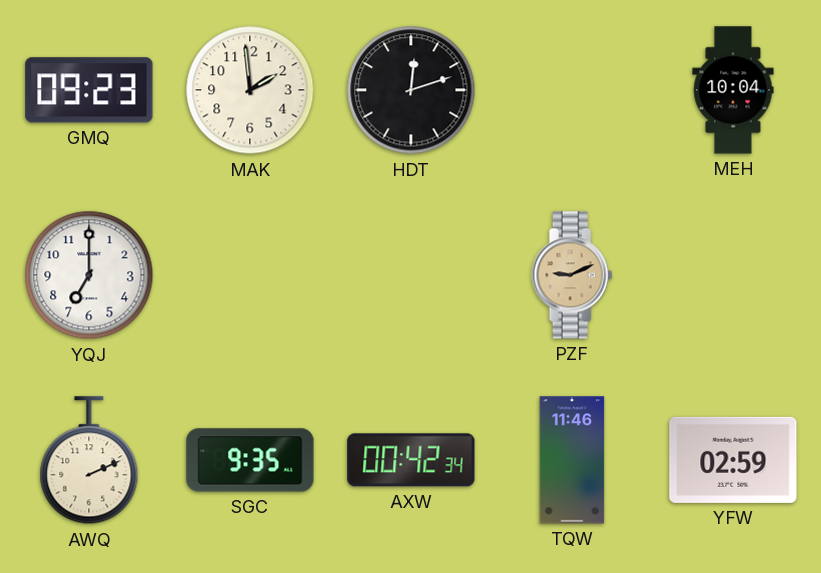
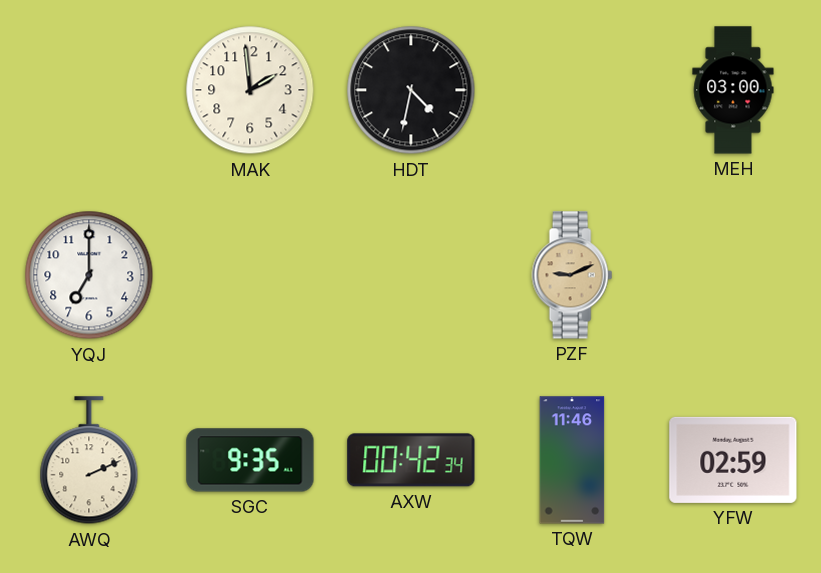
GMQ: 09:23 -> none
HDT: 12:12 -> 4:32
MEH: 10:04 -> 03:00
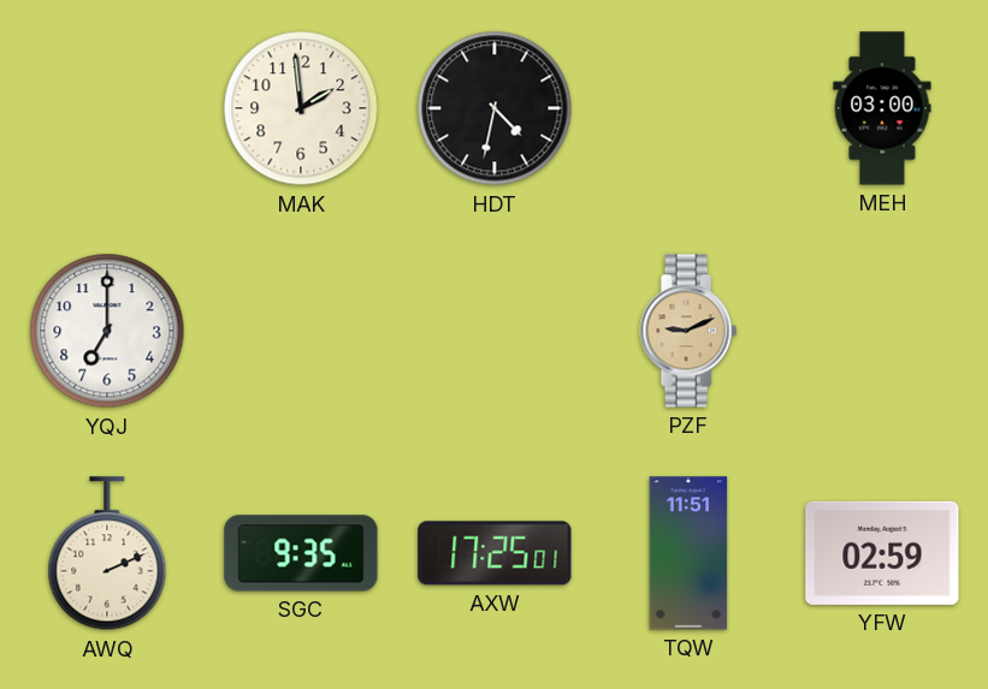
AXW: 00:42 -> 17:25
TQW: 11:46 -> 11:51
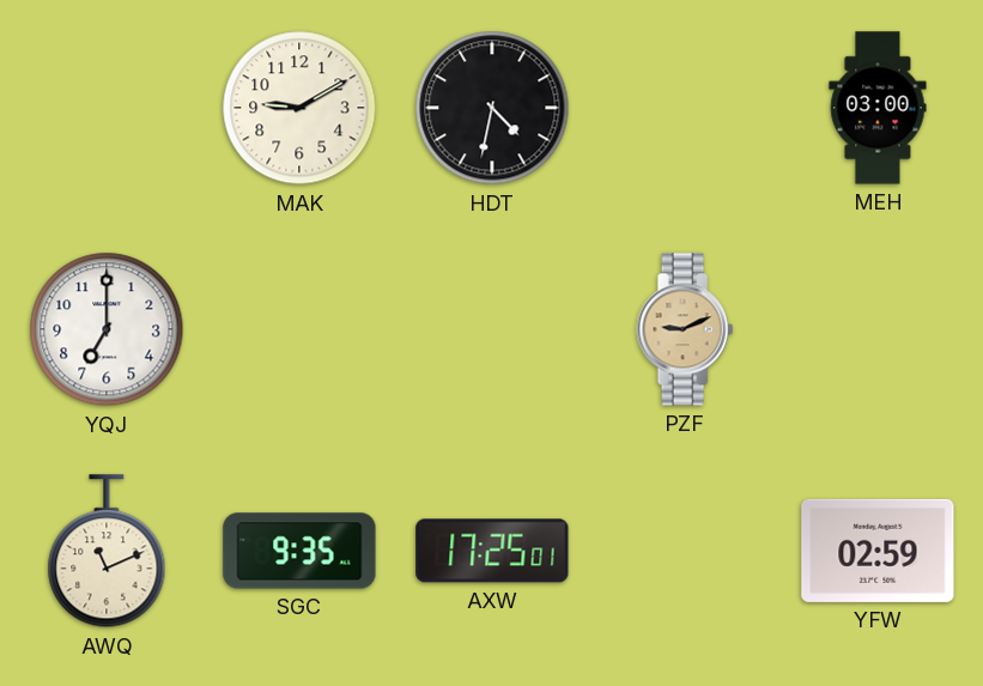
MAK: 1:59 -> 9:10
AWQ: 2:11 -> 11:11
TQW: 11:51 -> none
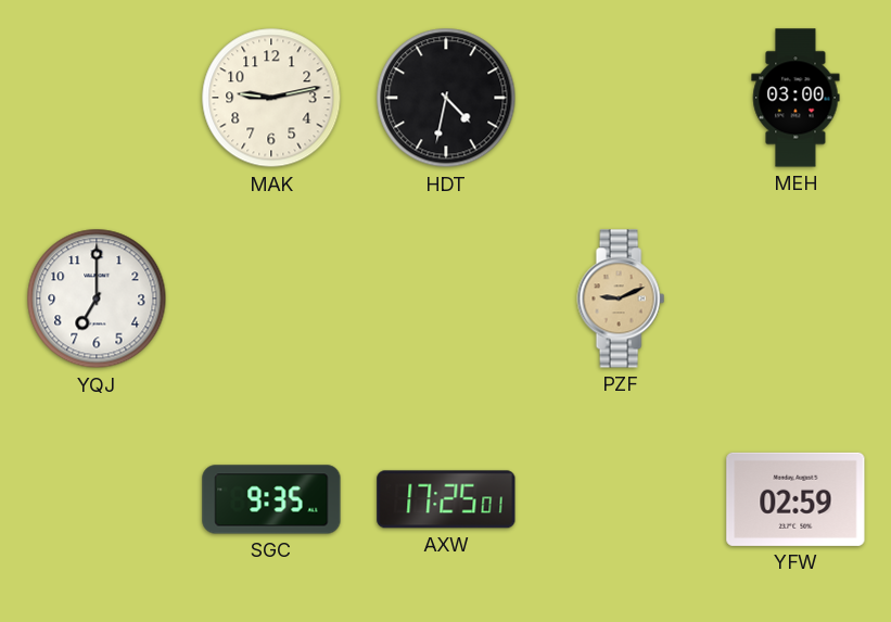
MAK: 9:10 -> 9:13
AWQ: 11:11 -> none
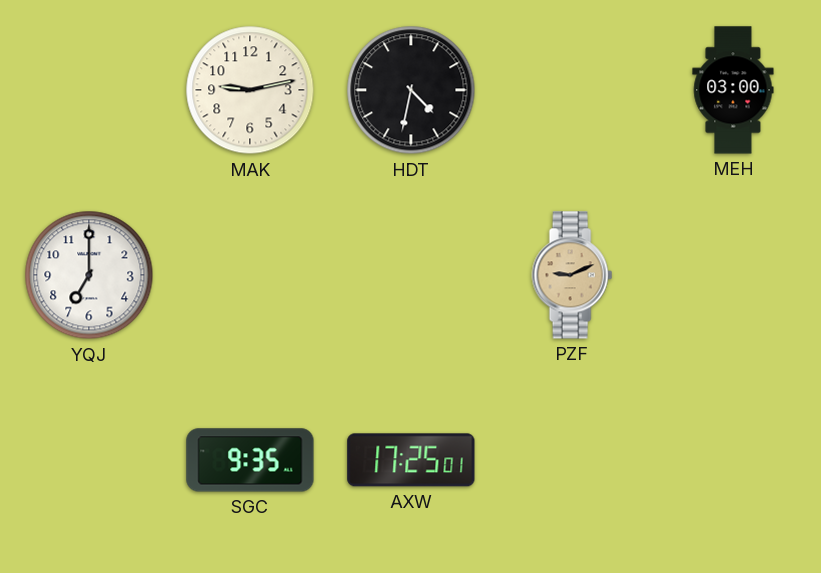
YFW: 02:59 -> none
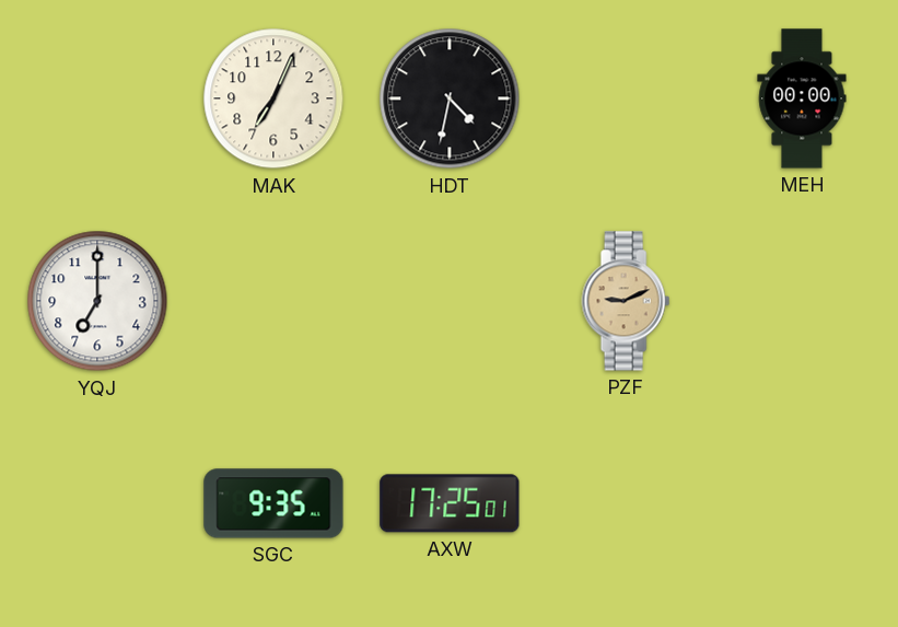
MAK: 9:13 -> 7:04
MEH: 03:00 -> 00:00
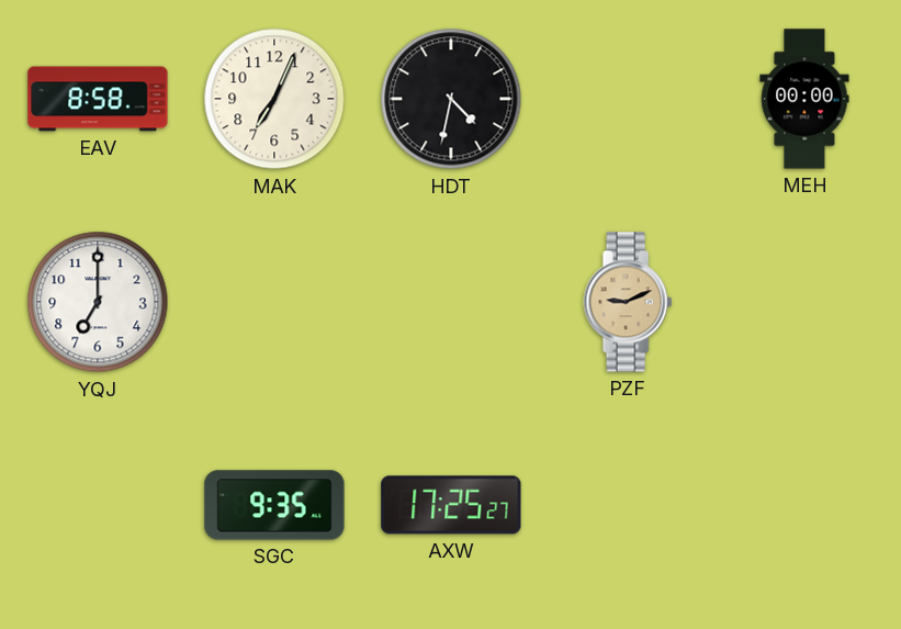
EAV: none -> 8:58
AXW: 17:25:01 -> 17:25:27
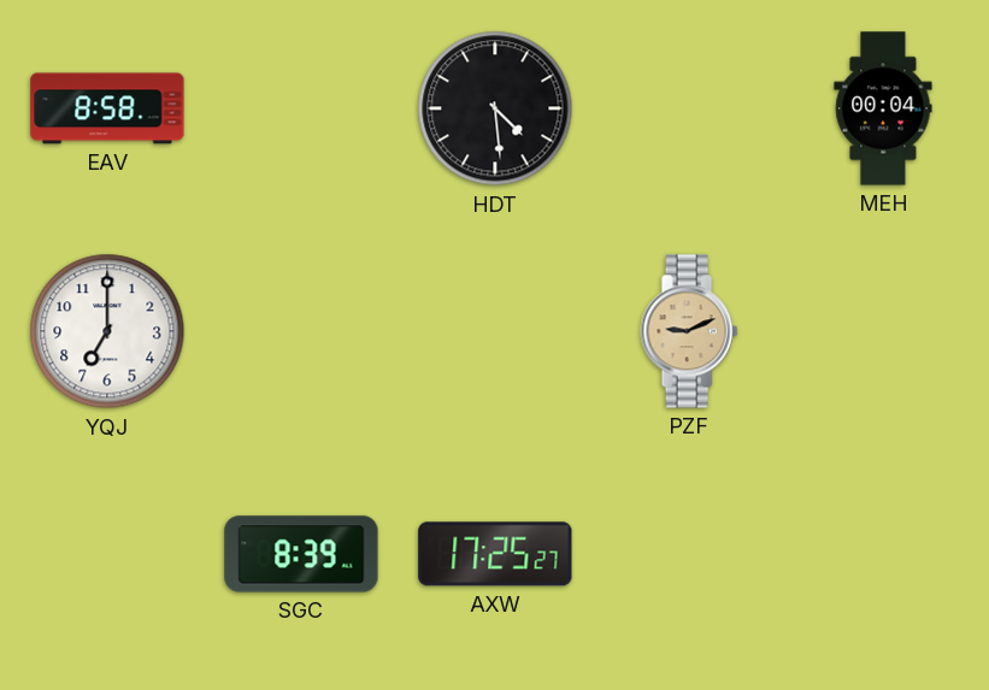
MAK: 7:04 -> none
HDT: 4:32 -> 4:29
MEH: 00:00 -> 00:04
SGC: 9:35 -> 8:39
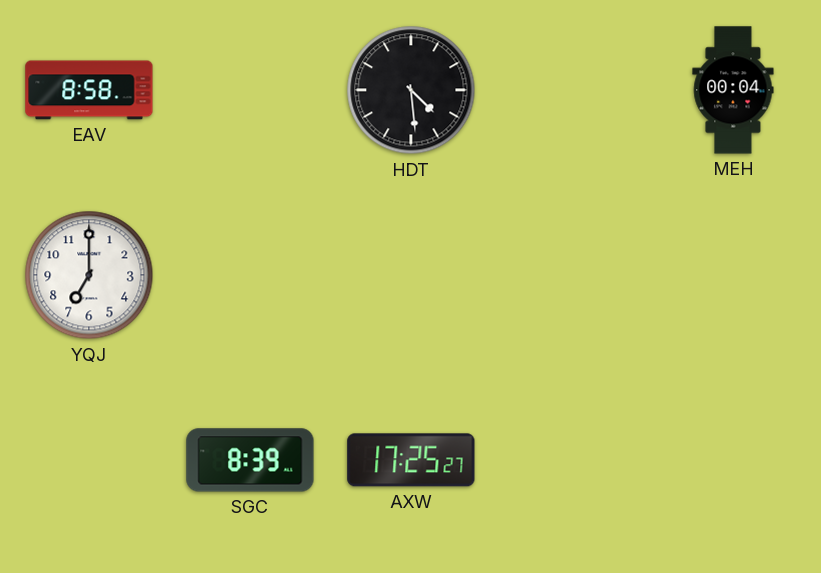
PZF: 9:11 -> none
